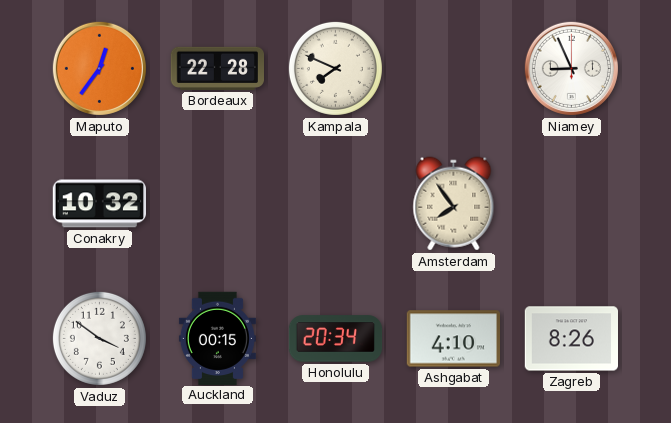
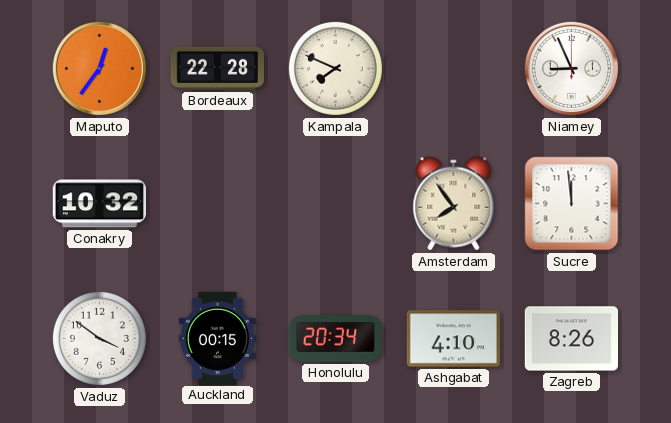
Sucre: none -> 11:59
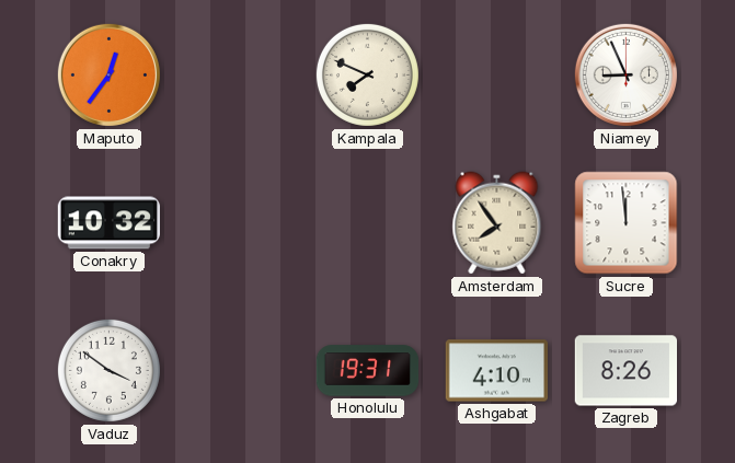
Bordeaux: 22:28 -> none
Auckland: 00:15 -> none
Honolulu: 20:34 -> 19:31
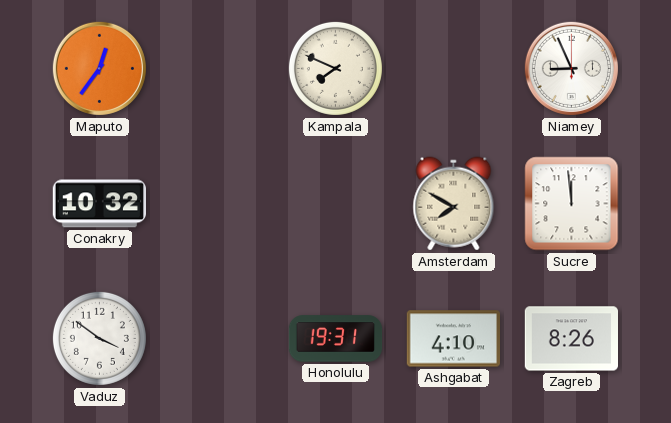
Amsterdam: 7:54 -> 7:50
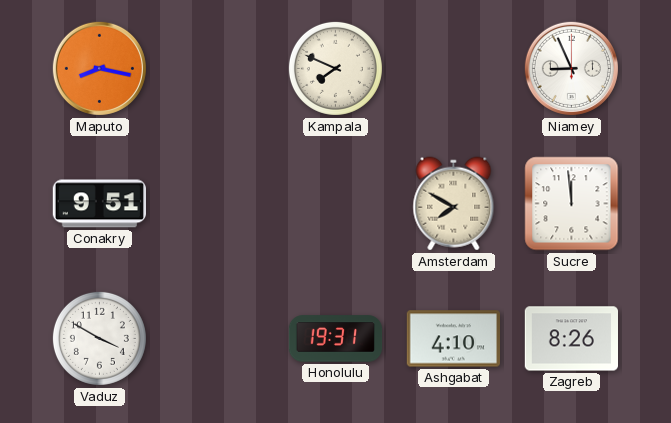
Maputo: 12:36 -> 8:17
Conakry: 10:32 -> 9:51
Vaduz: 3:51 -> 3:50
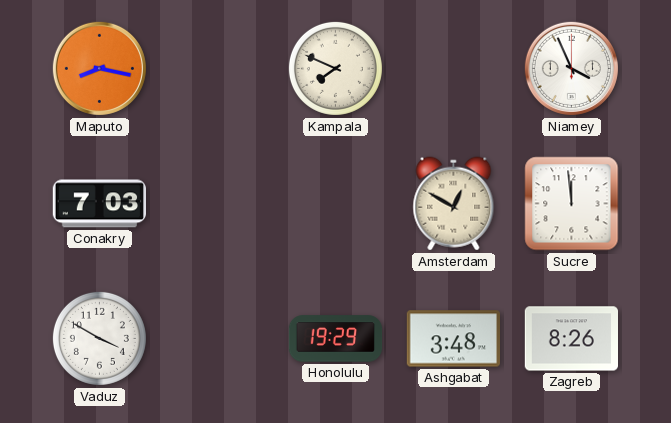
Niamey: 8:56 -> 3:56
Conakry: 9:51 -> 7:03
Amsterdam: 7:50 -> 12:50
Honolulu: 19:31 -> 19:29
Ashgabat: 4:10 -> 3:48
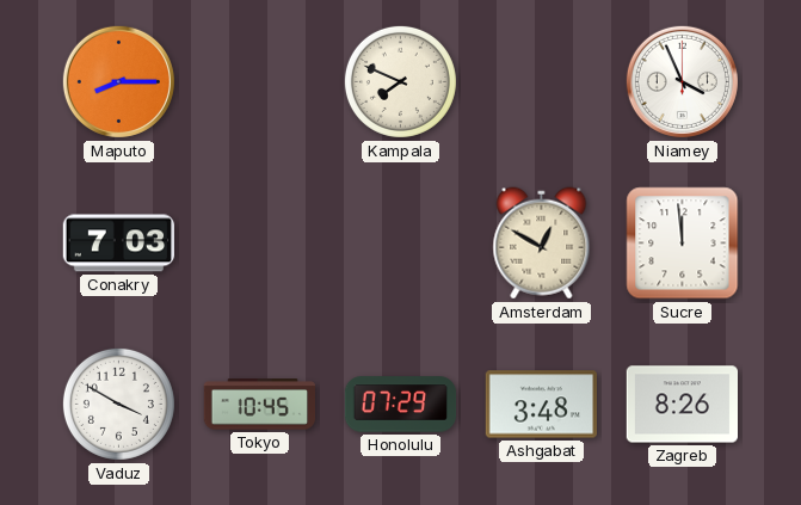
Maputo: 8:17 -> 8:15
Tokyo: none -> 10:45
Honolulu: 19:29 -> 07:29
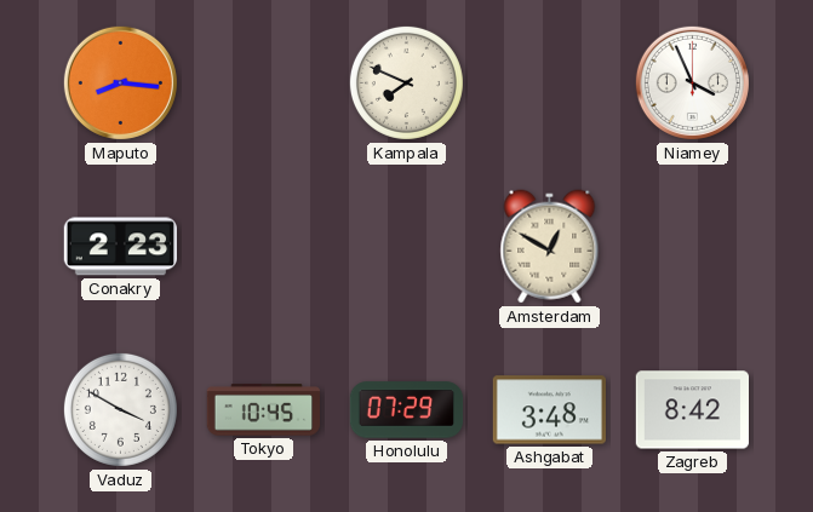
Maputo: 8:15 -> 8:16
Conakry: 7:03 -> 2:23
Sucre: 11:59 -> none
Zagreb: 8:26 -> 8:42
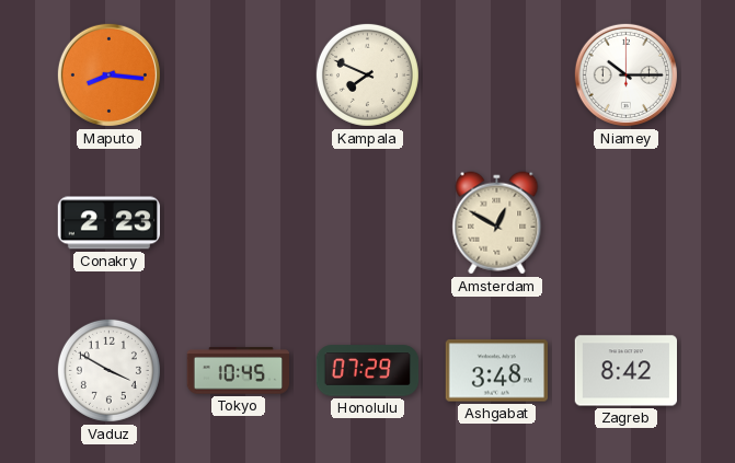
Niamey: 3:56 -> 10:15
